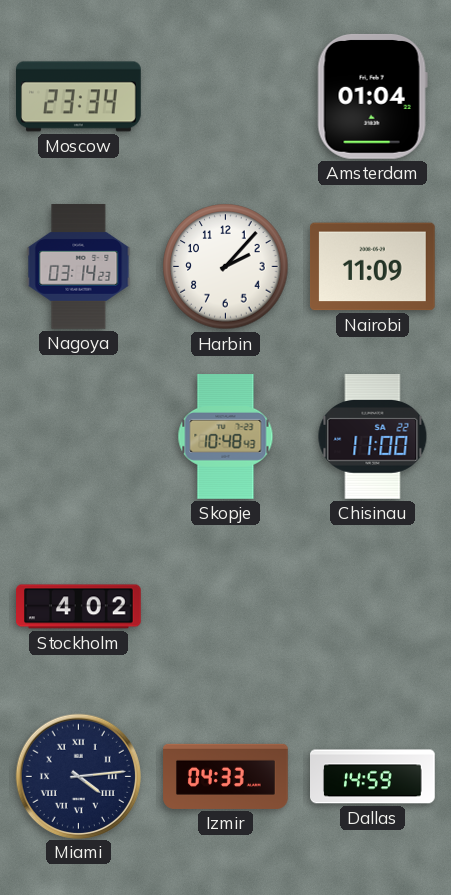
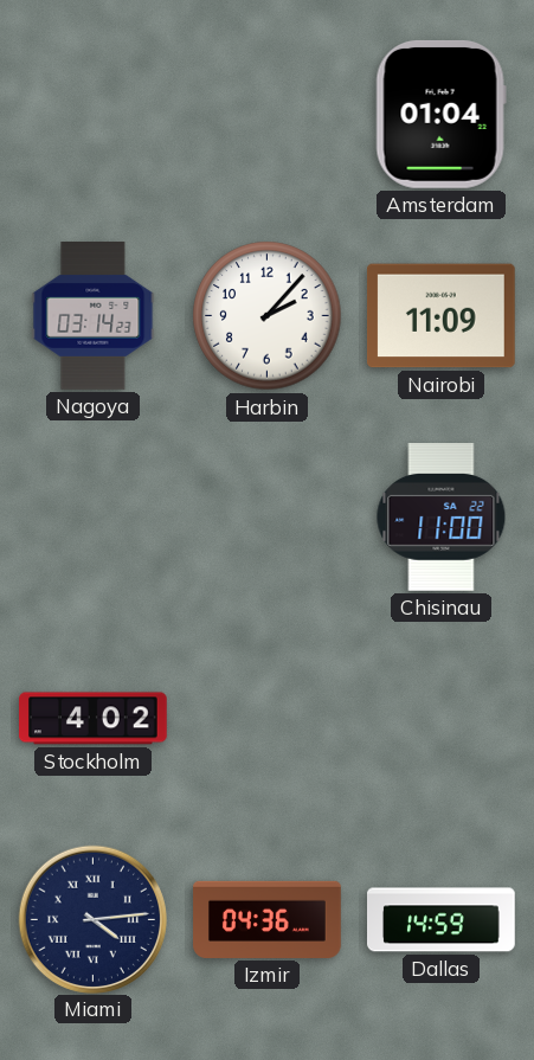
Moscow: 23:34 -> none
Skopje: 10:48 -> none
Izmir: 04:33 -> 04:36
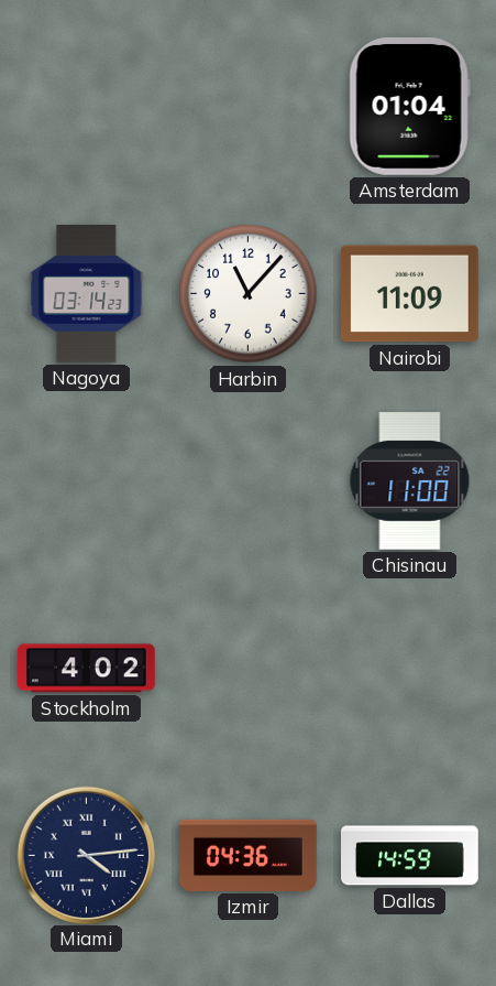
Harbin: 2:07 -> 11:07
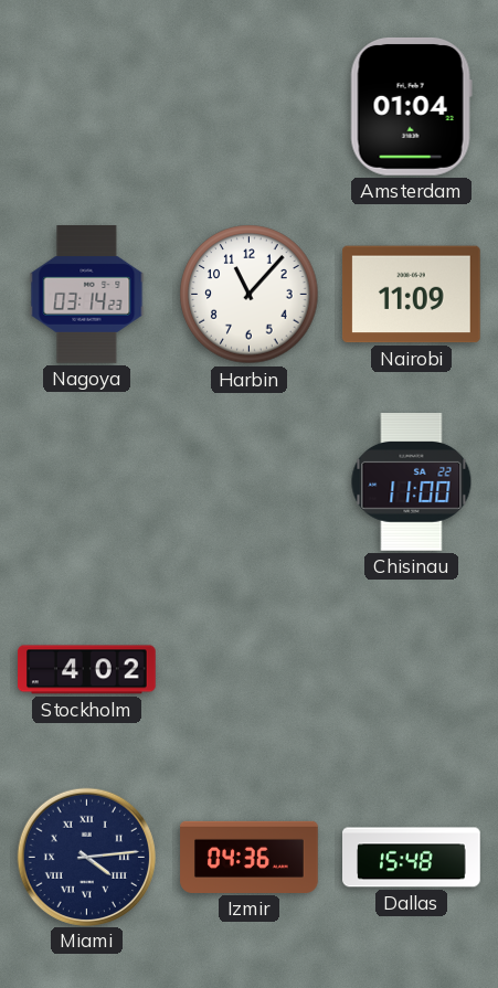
Dallas: 14:59 -> 15:48
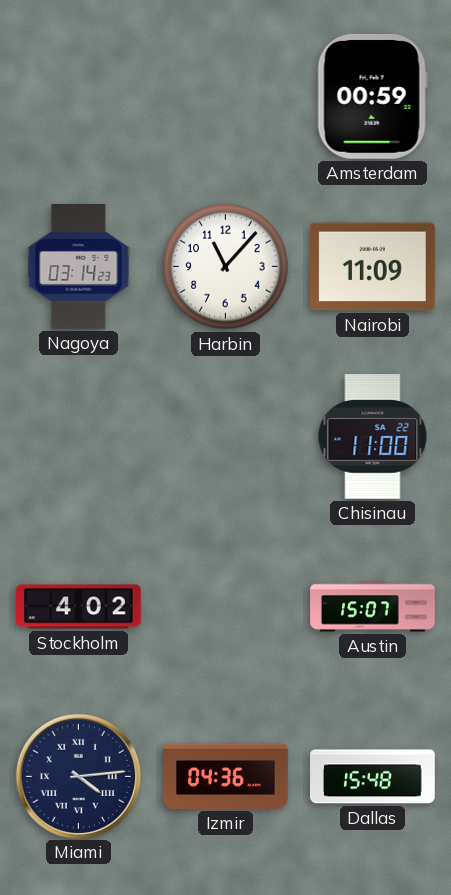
Amsterdam: 01:04 -> 00:59
Austin: none -> 15:07
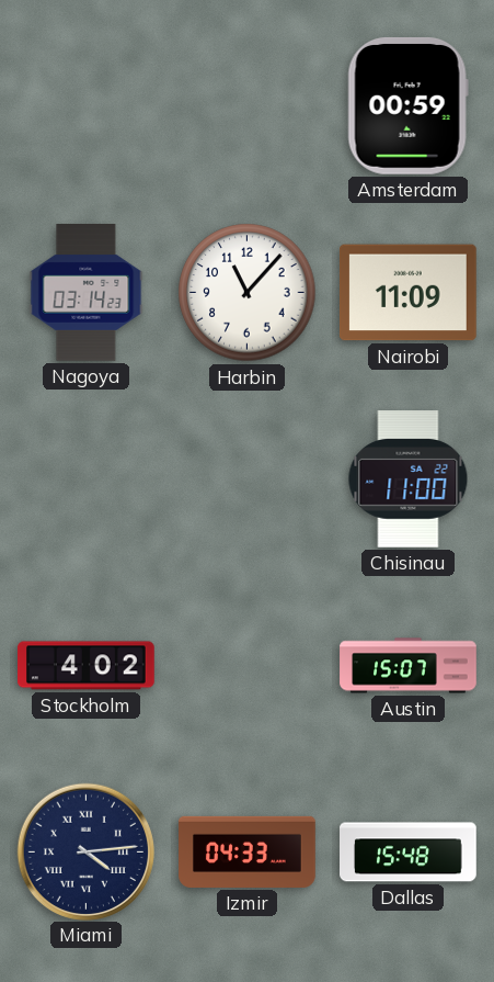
Izmir: 04:36 -> 04:33
